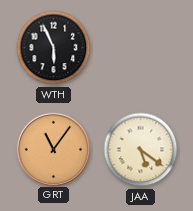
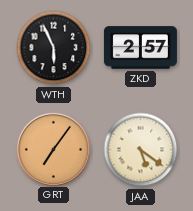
ZKD: none -> 2:57
GRT: 11:06 -> 7:06
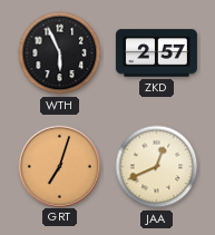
GRT: 7:06 -> 7:03
JAA: 5:21 -> 12:41
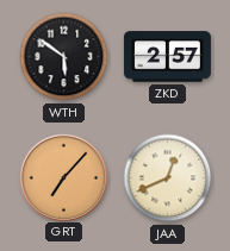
WTH: 5:56 -> 5:51
GRT: 7:03 -> 7:07
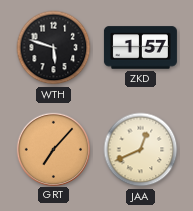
WTH: 5:51 -> 5:48
ZKD: 2:57 -> 1:57
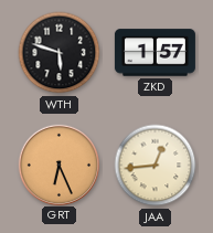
GRT: 7:07 -> 6:26
JAA: 12:41 -> 12:44
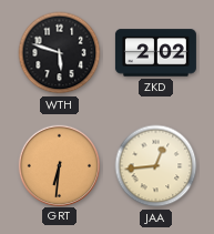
ZKD: 1:57 -> 2:02
GRT: 6:26 -> 6:31
